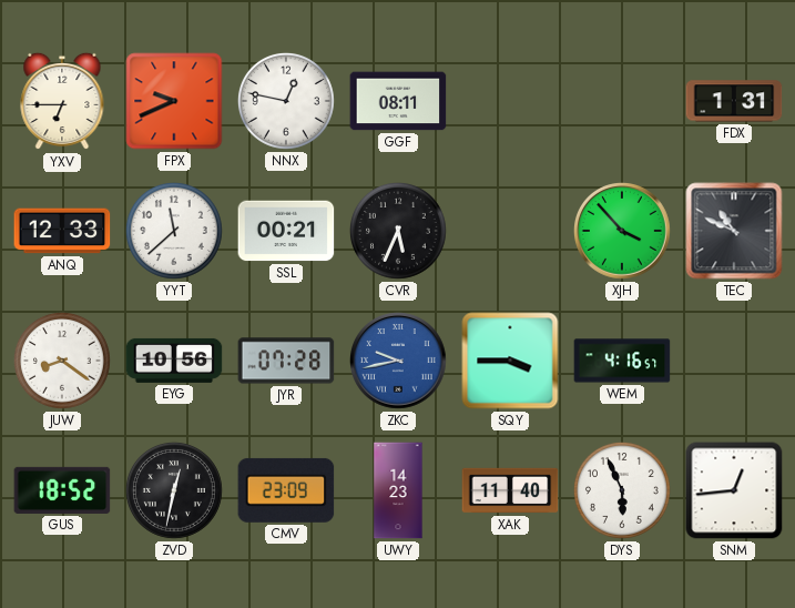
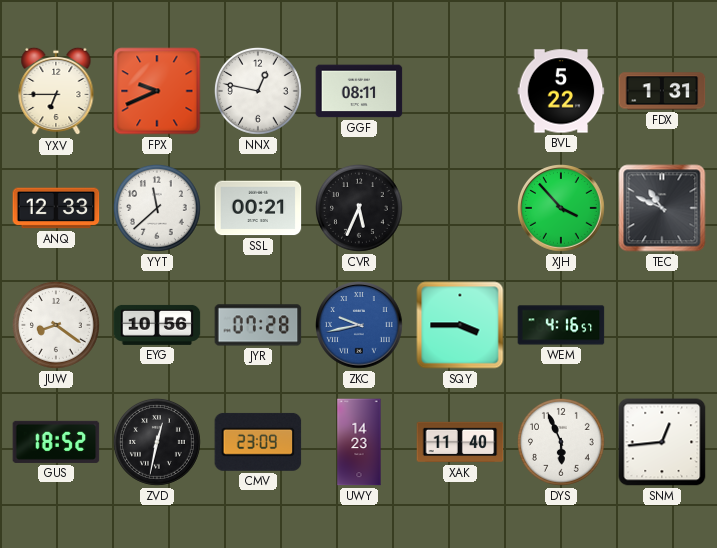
BVL: none -> 5:22
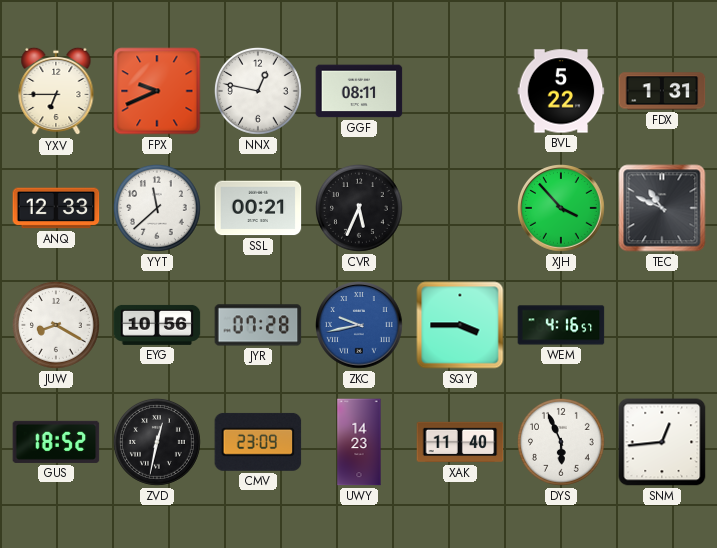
JUW: 8:21 -> 8:20
